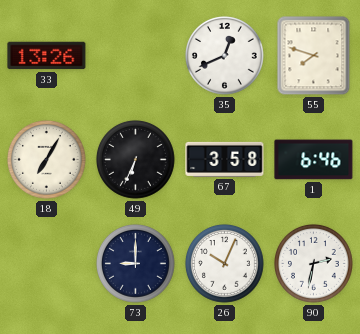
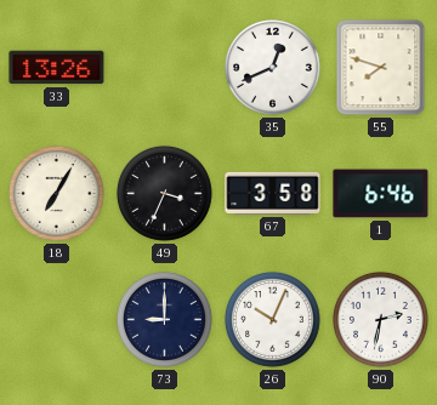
49: 6:34 -> 3:34
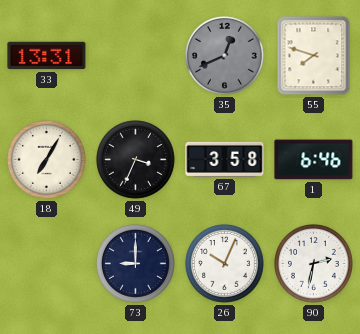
33: 13:26 -> 13:31
35 dial: white -> grey
